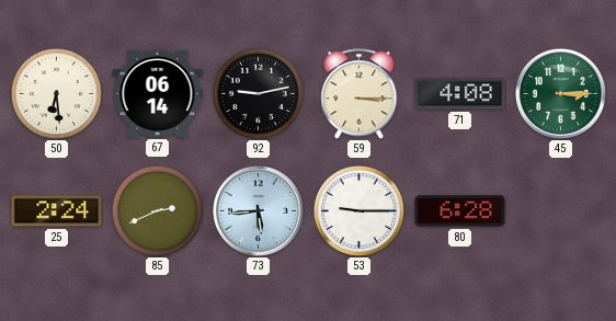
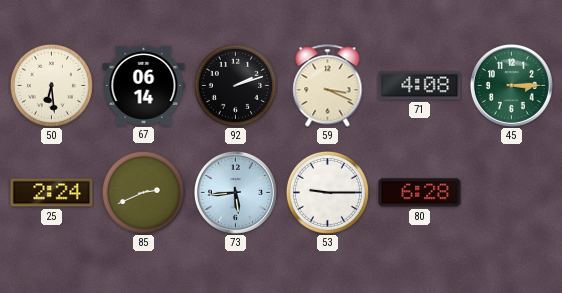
92: 9:13 -> 2:12
59: 3:15 -> 3:19
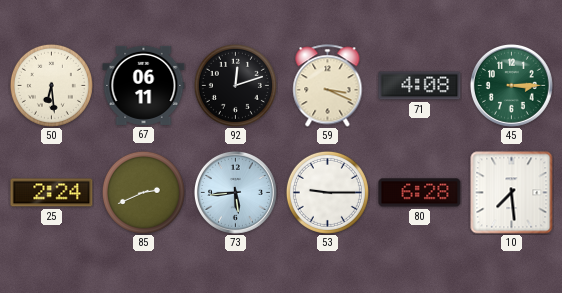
67: 06:14 -> 06:11
92: 2:12 -> 12:12
10: none -> 7:29
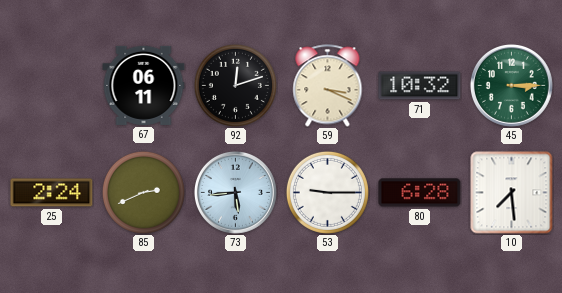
50: 6:29 -> none
71: 4:08 -> 10:32
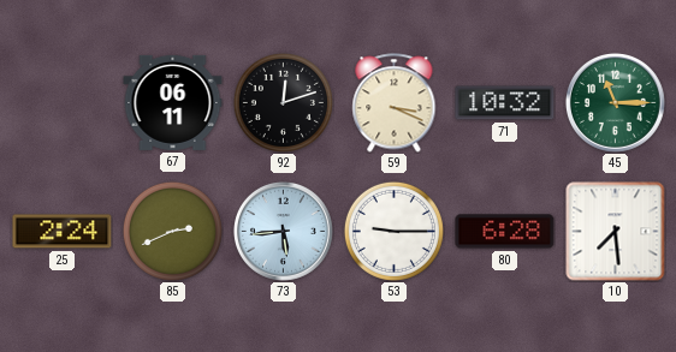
45: 3:15 -> 11:15
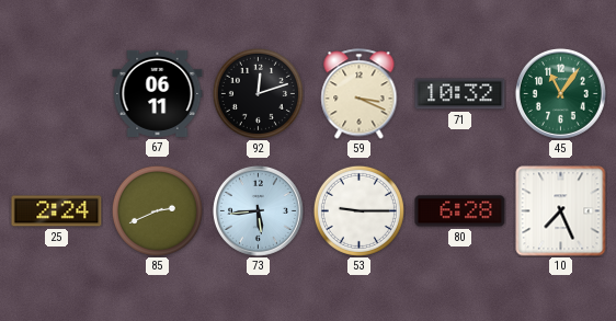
45: 11:15 -> 11:06
10: 7:29 -> 7:26
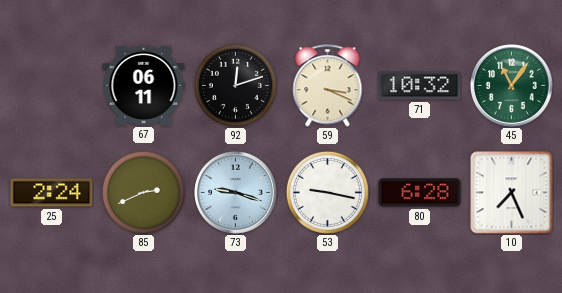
73: 5:44 -> 9:18
53: 9:15 -> 9:17
